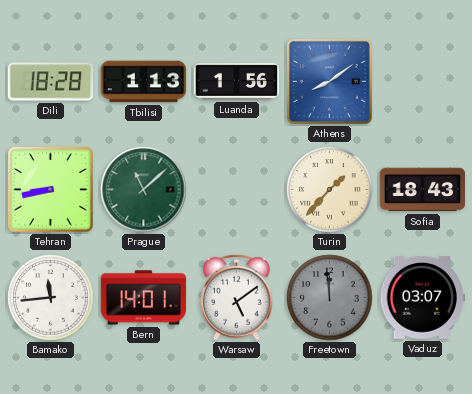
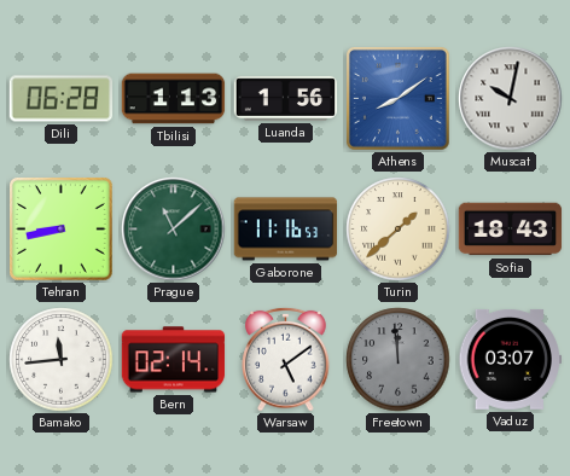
Dili: 18:28 -> 06:28
Muscat: none -> 10:02
Gaborone: none -> 11:16
Turin: 1:37 -> 1:38
Bern: 14:01 -> 02:14
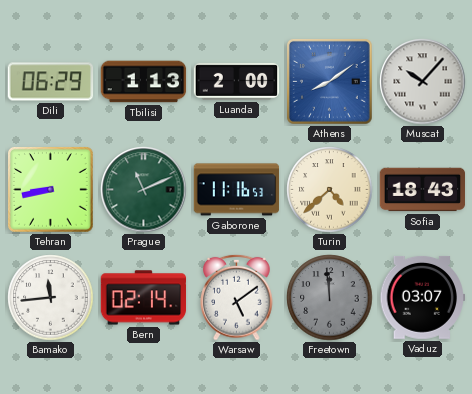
Dili: 06:28 -> 06:29
Luanda: 1:56 -> 2:00
Muscat: 10:02 -> 10:07
Prague: 11:08 -> 11:11
Turin: 1:38 -> 4:38
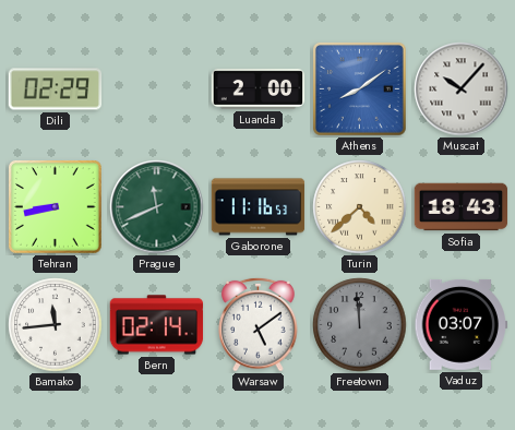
Dili: 06:29 -> 02:29
Tbilisi: 1:13 -> none
Prague: 11:11 -> 11:41
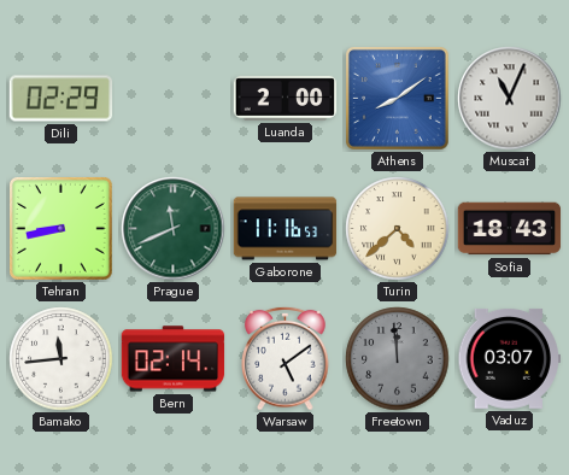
Muscat: 10:07 -> 11:04
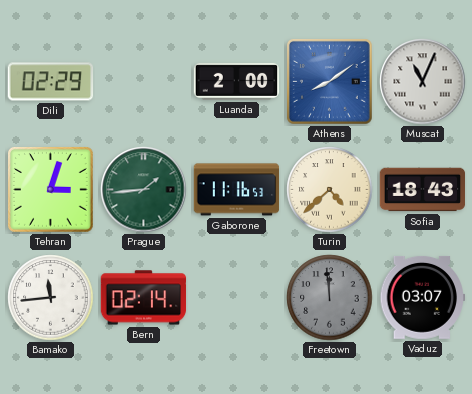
Tehran: 8:43 -> 3:03
Prague: 11:41 -> 1:44
Warsaw: 5:09 -> none
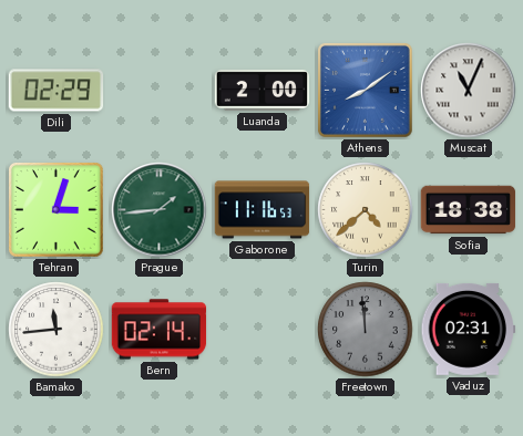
Sofia: 18:43 -> 18:38
Vaduz: 03:07 -> 02:31
